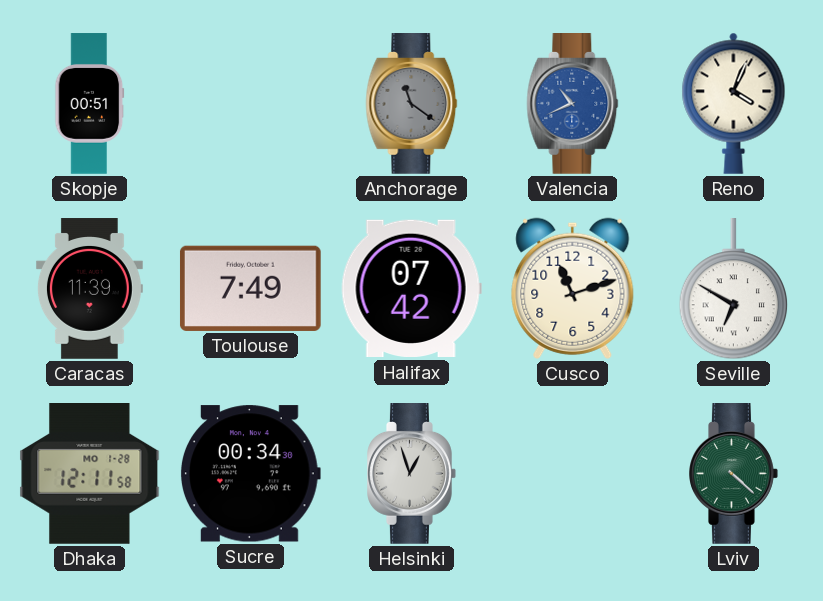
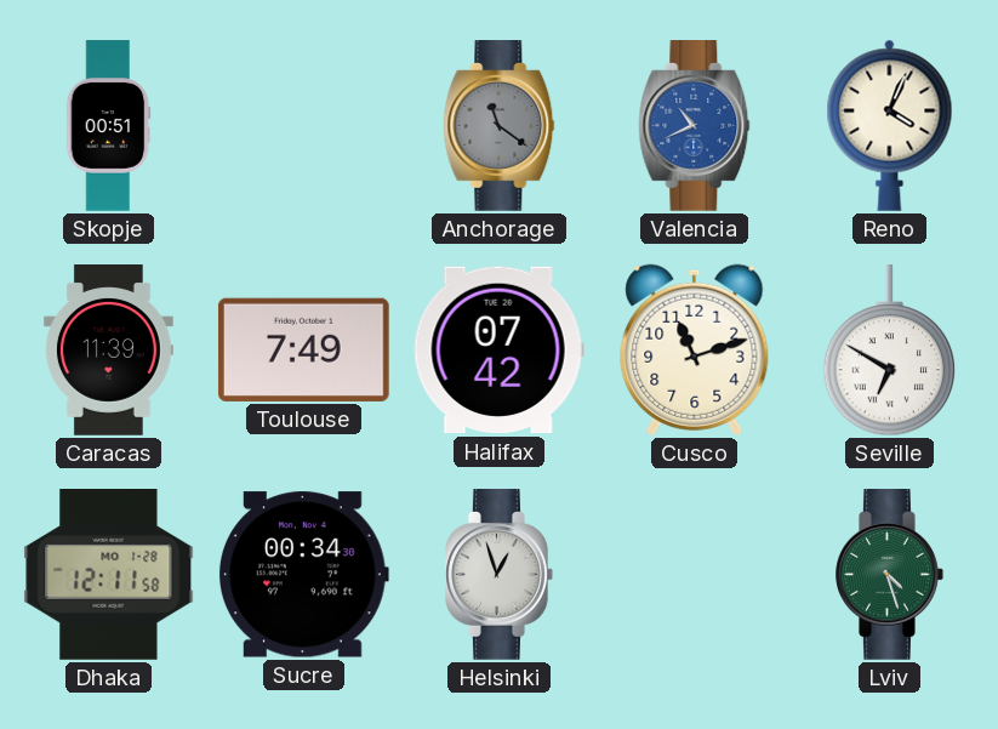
Lviv: 4:22 -> 4:27
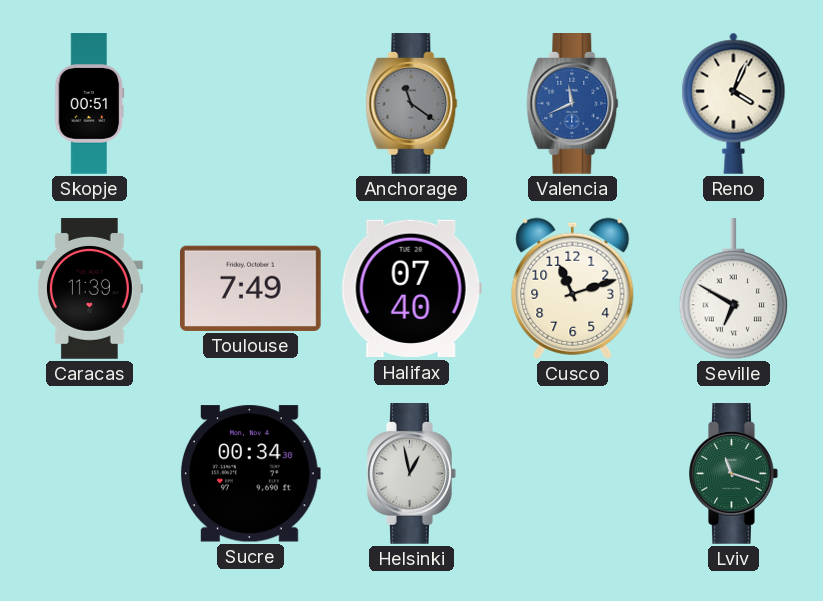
Valencia: 10:41 -> 11:41
Halifax: 07:42 -> 07:40
Dhaka: 12:11 -> none
Helsinki: 12:57 -> 12:58
Lviv: 4:27 -> 11:18
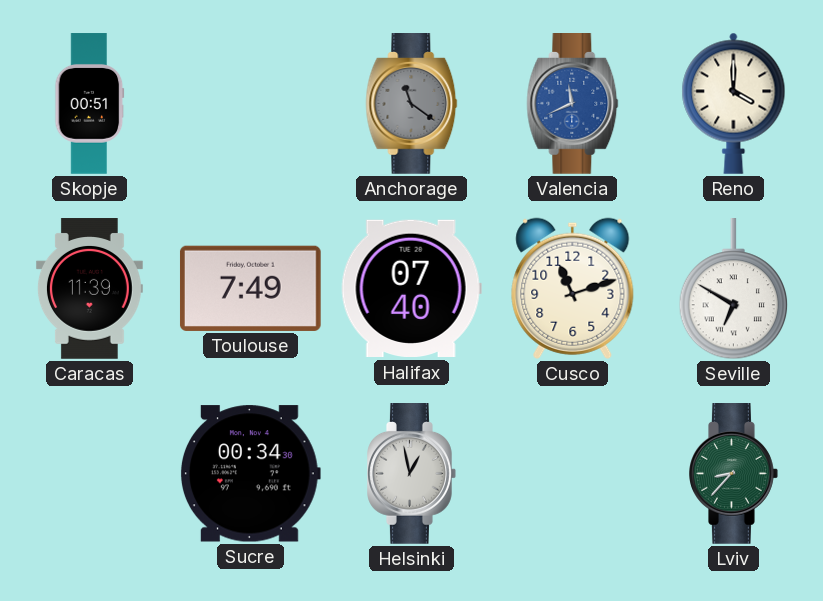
Reno: 4:04 -> 4:00
Lviv: 11:18 -> 8:37
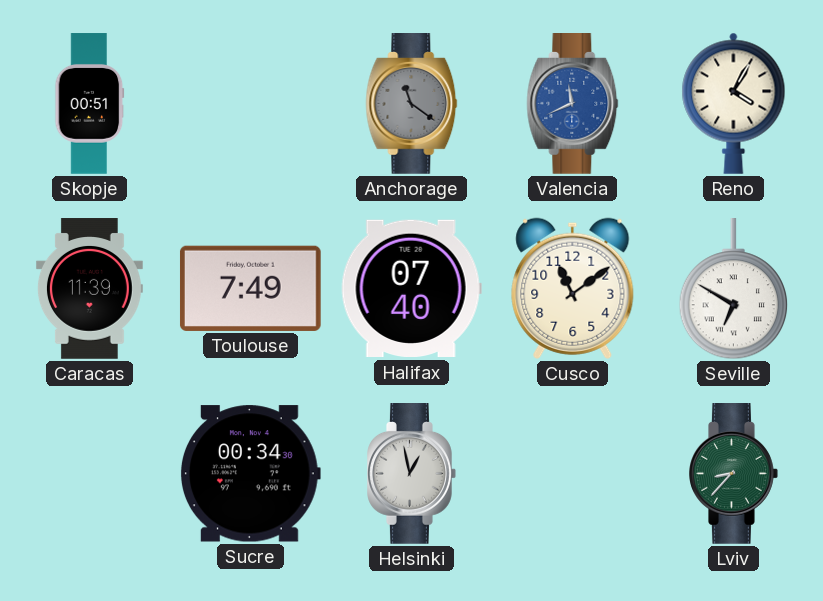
Reno: 4:00 -> 4:05
Cusco: 11:12 -> 11:09
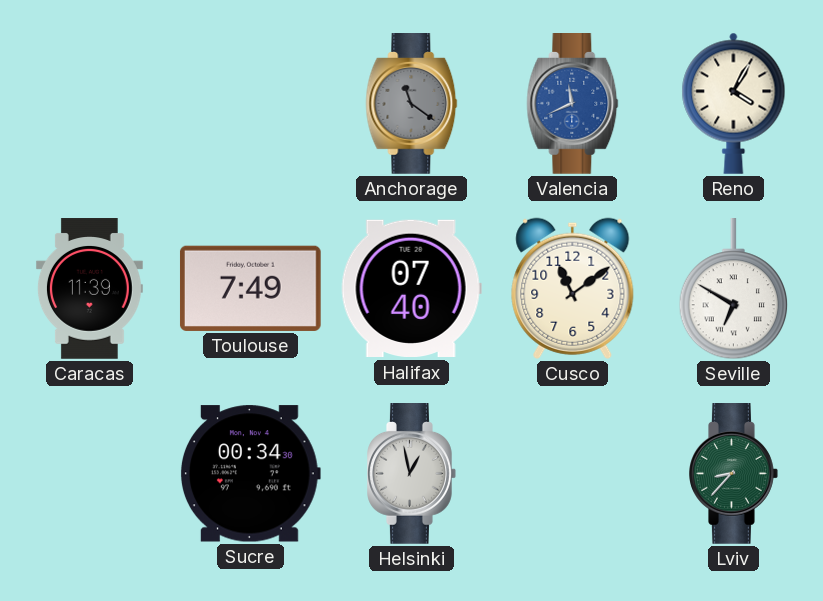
Skopje: 00:51 -> none
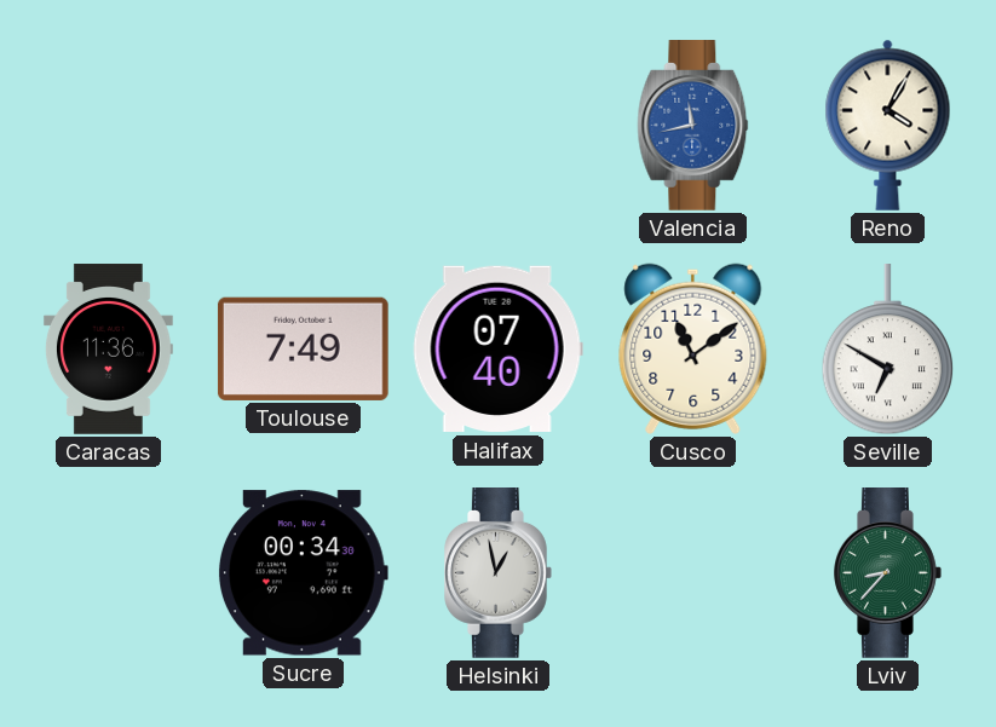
Anchorage: 11:21 -> none
Valencia: 11:41 -> 11:43
Caracas: 11:39 -> 11:36
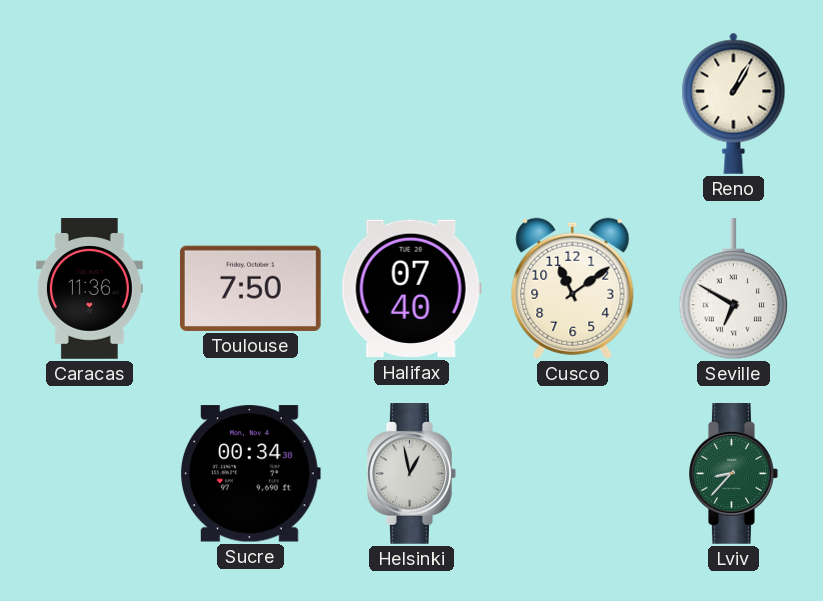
Valencia: 11:43 -> none
Reno: 4:05 -> 1:05
Toulouse: 7:49 -> 7:50
